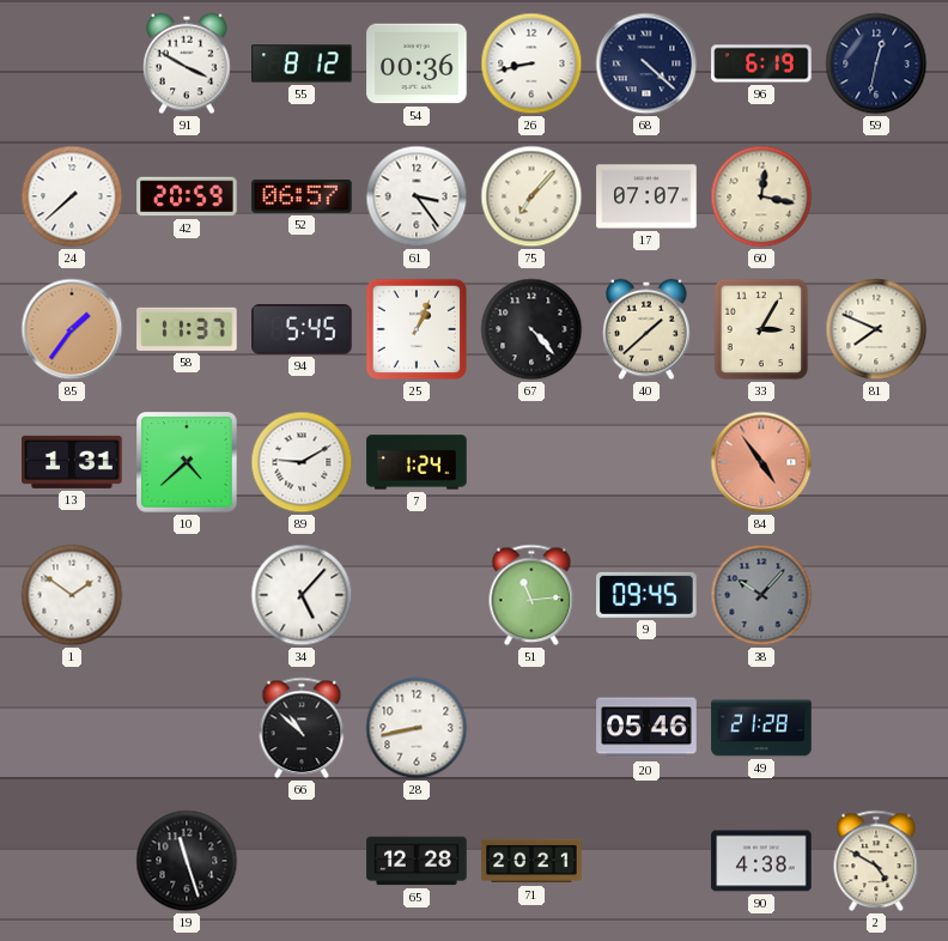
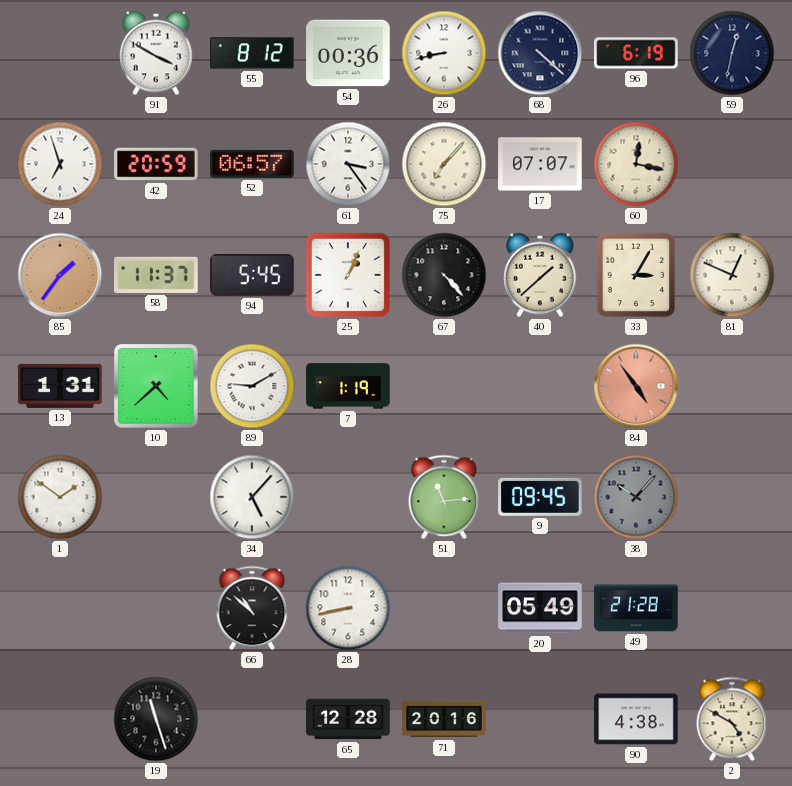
24: 7:38 -> 6:57
81: 7:49 -> 12:49
7: 1:24 -> 1:19
20: 05:46 -> 05:49
71: 20:21 -> 20:16
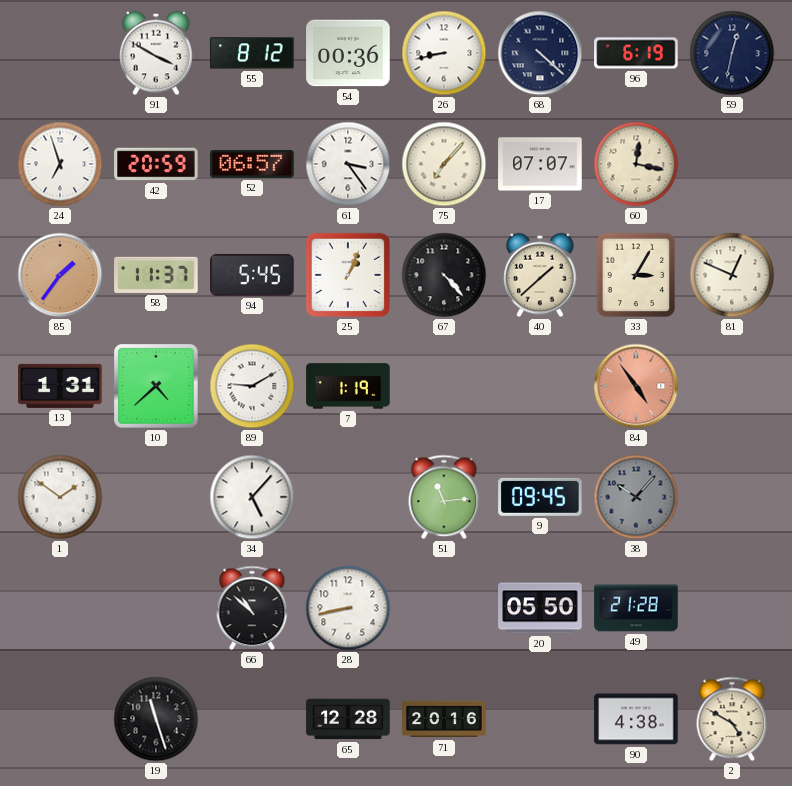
20: 05:49 -> 05:50
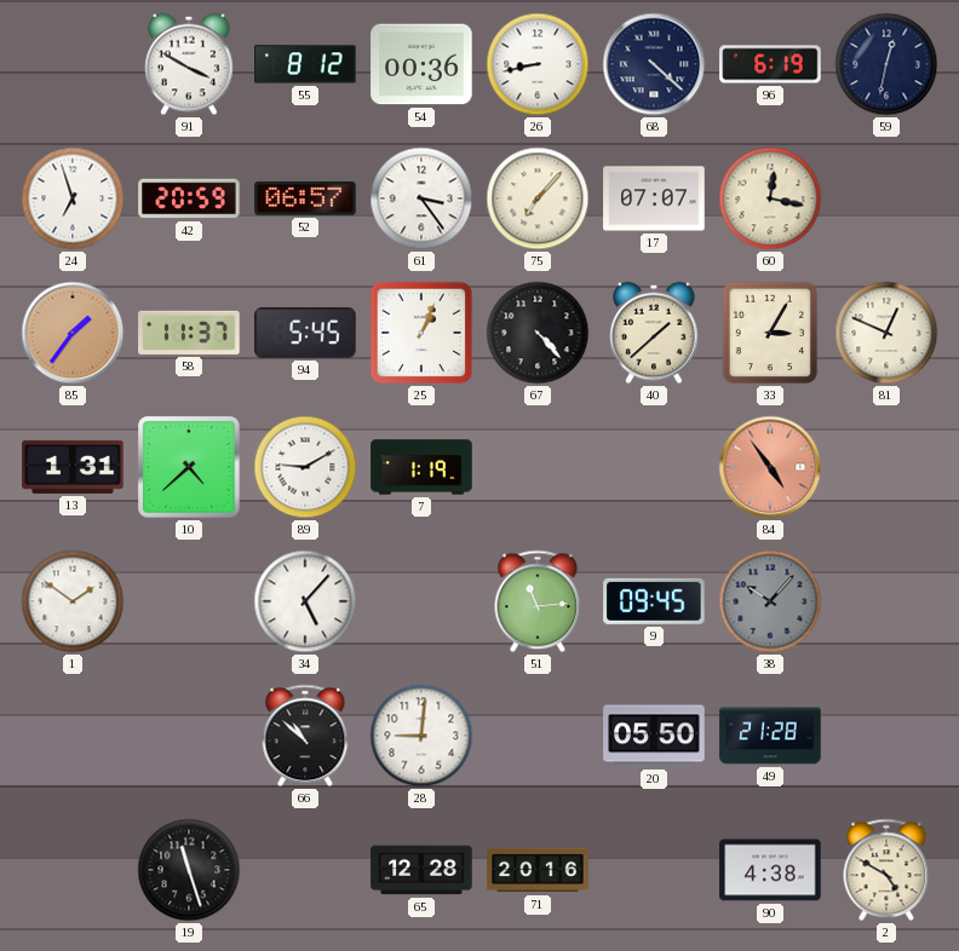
28: 8:43 -> 9:01
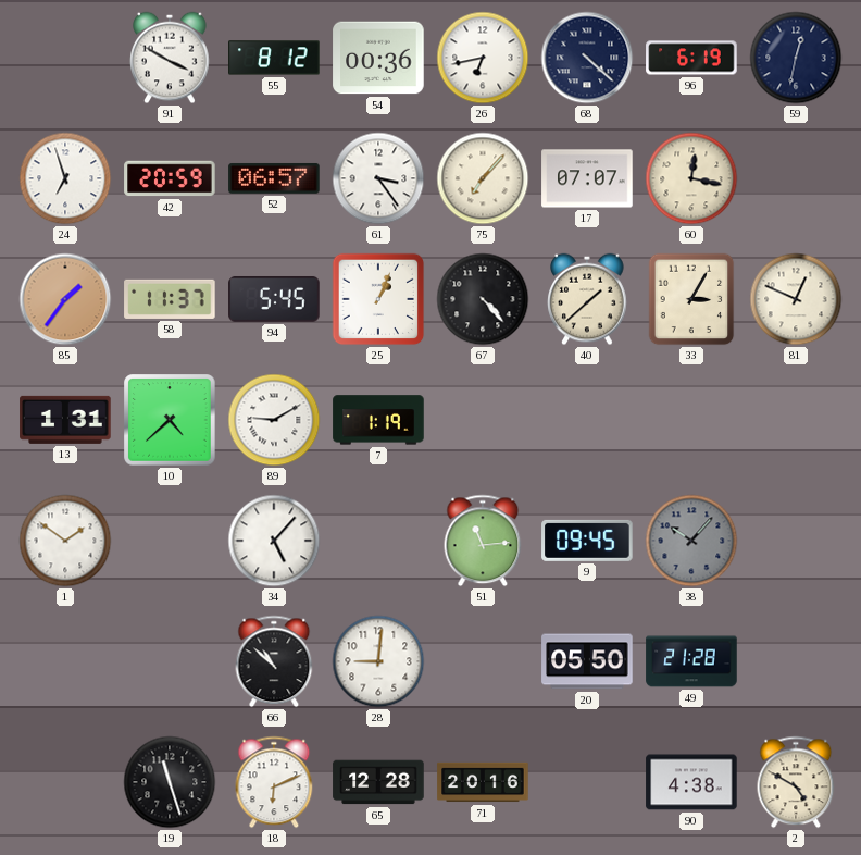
26: 8:43 -> 6:43
84: 4:54 -> none
18: none -> 6:11
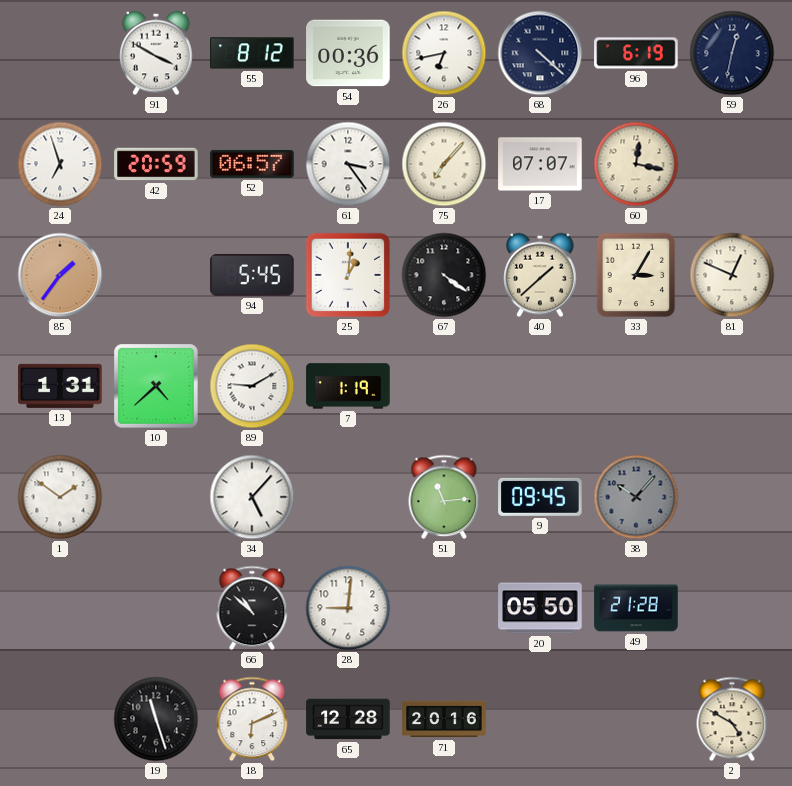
58: 11:37 -> none
25: 1:04 -> 1:01
67: 4:23 -> 4:21
90: 4:38 -> none
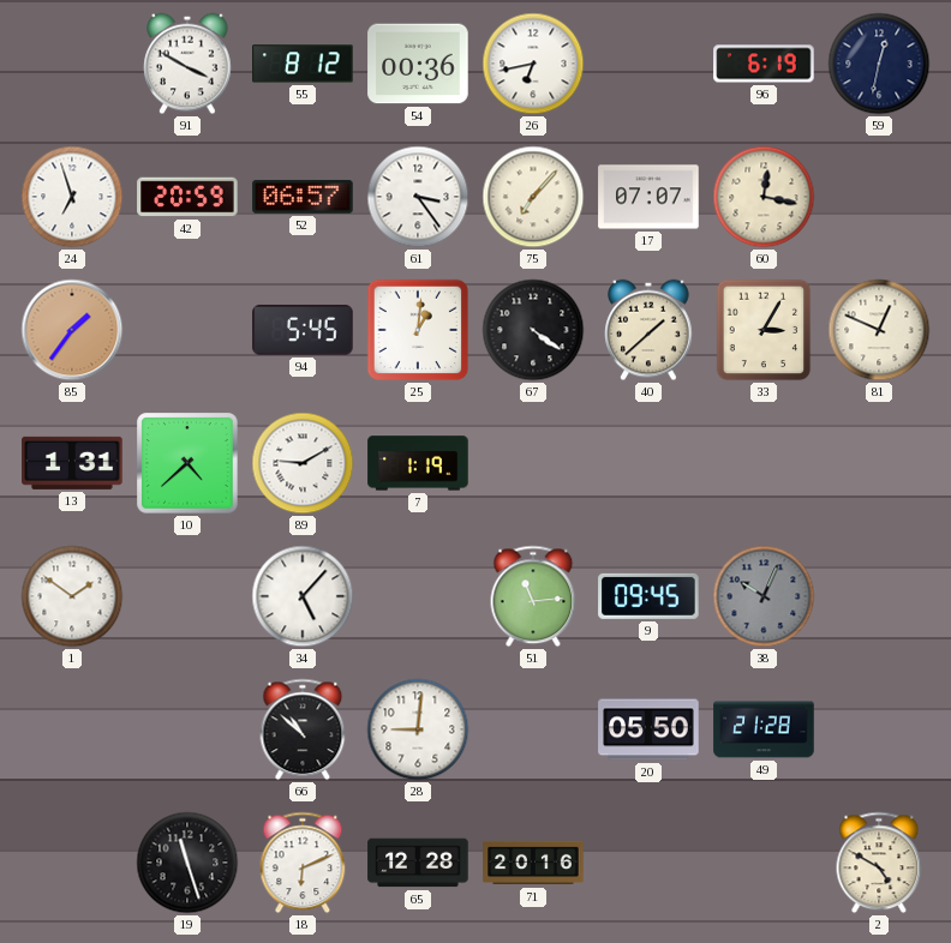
68: 4:22 -> none
38: 10:07 -> 10:04
